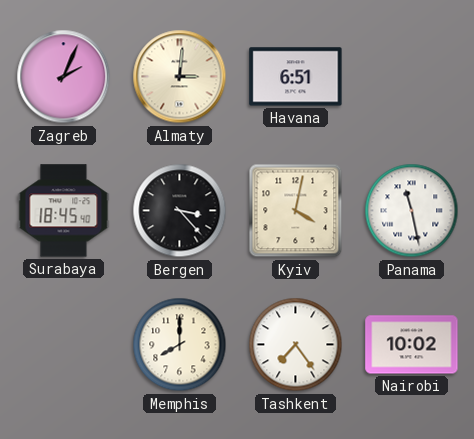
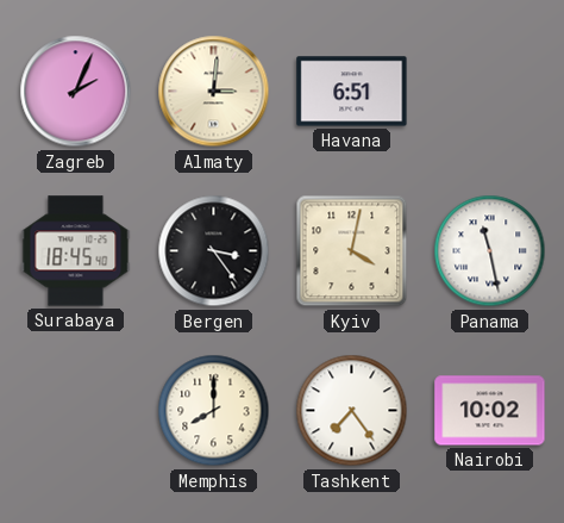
Bergen: 3:23 -> 3:24
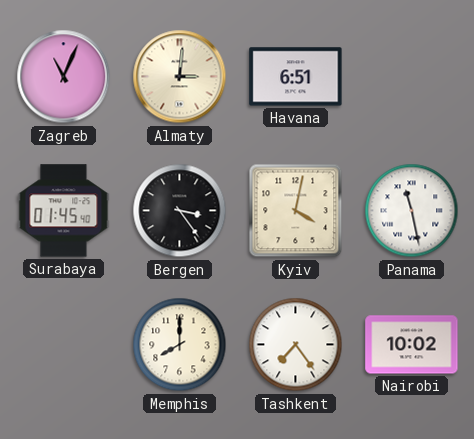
Zagreb: 2:04 -> 11:04
Surabaya: 18:45 -> 01:45
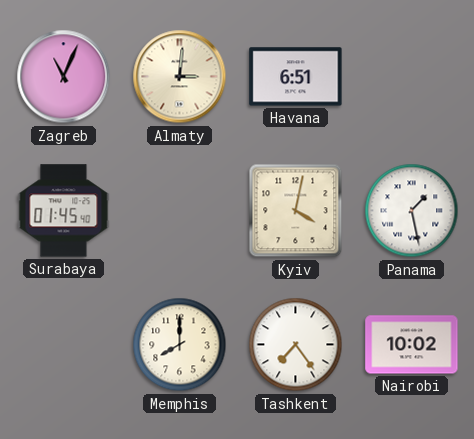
Bergen: 3:24 -> none
Panama: 11:28 -> 1:28
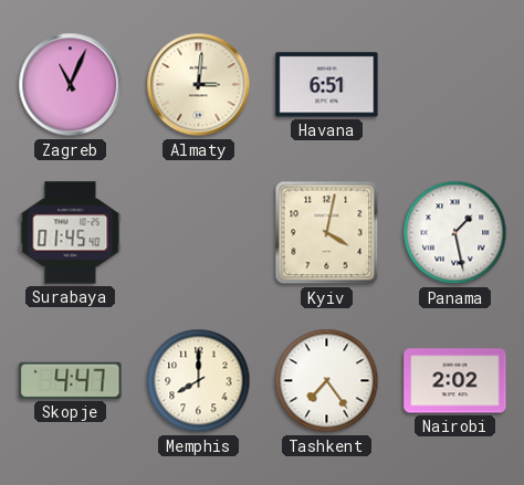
Skopje: none -> 4:47
Nairobi: 10:02 -> 2:02
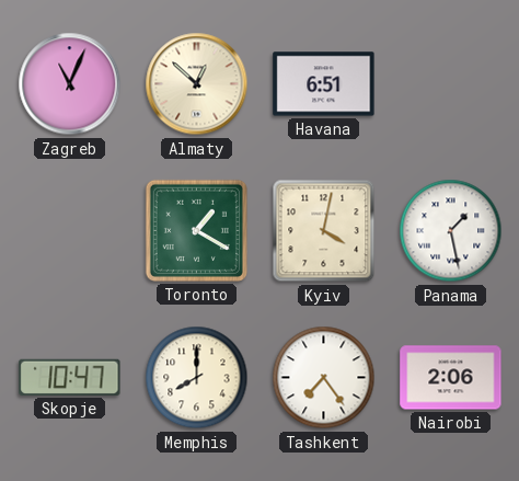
Almaty: 3:01 -> 12:52
Surabaya: 01:45 -> none
Toronto: none -> 1:20
Skopje: 4:47 -> 10:47
Nairobi: 2:02 -> 2:06
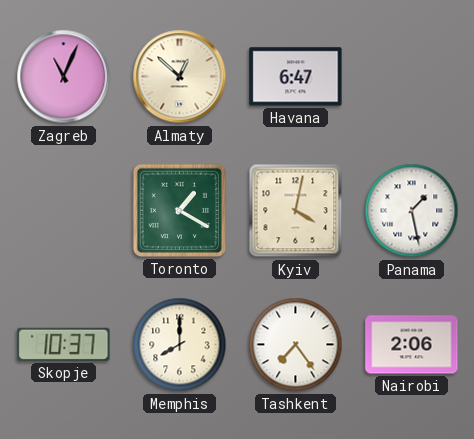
Havana: 6:51 -> 6:47
Skopje: 10:47 -> 10:37
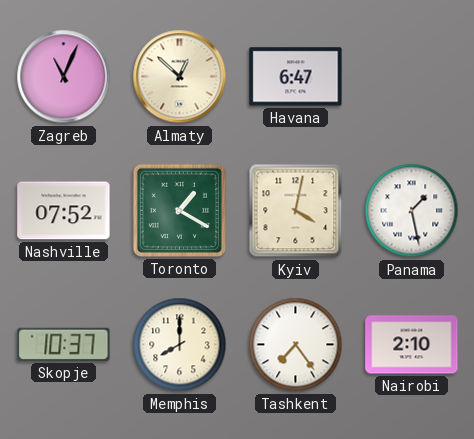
Nashville: none -> 07:52
Nairobi: 2:06 -> 2:10
